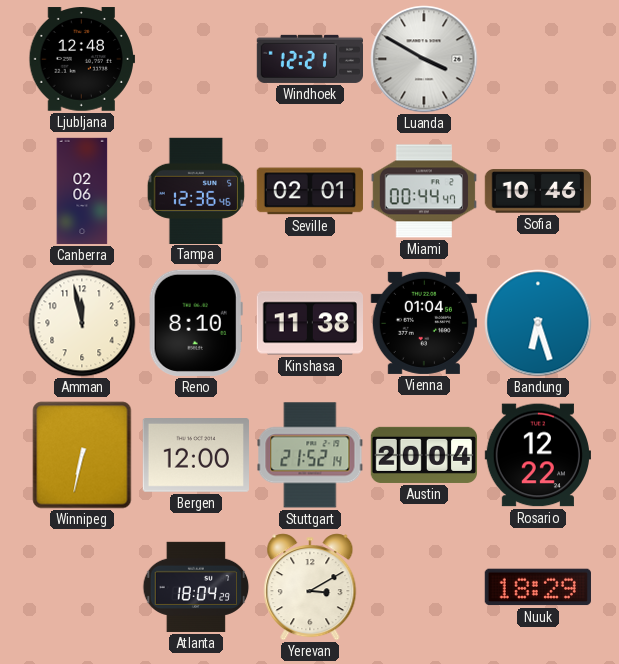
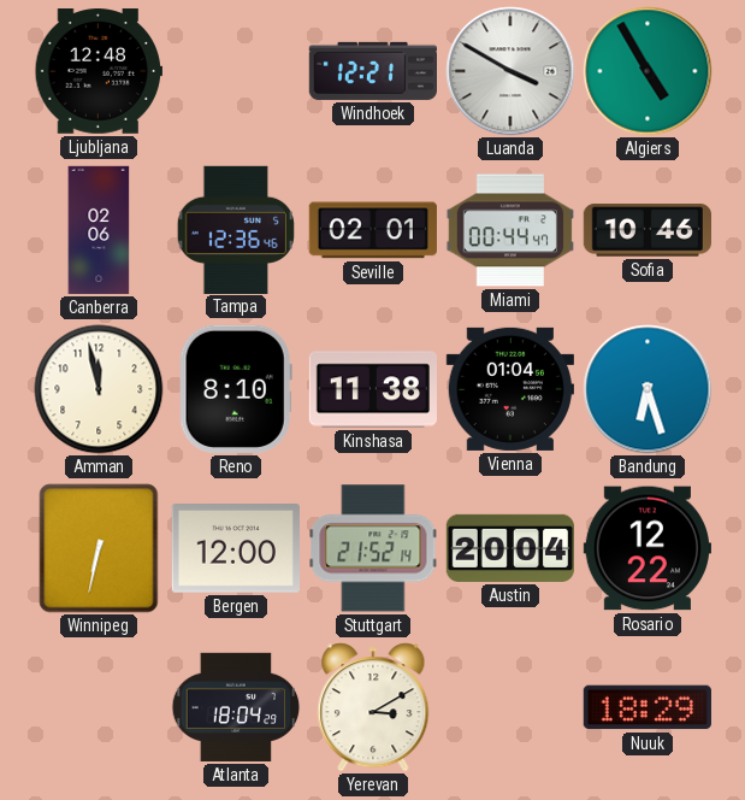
Algiers: none -> 4:55
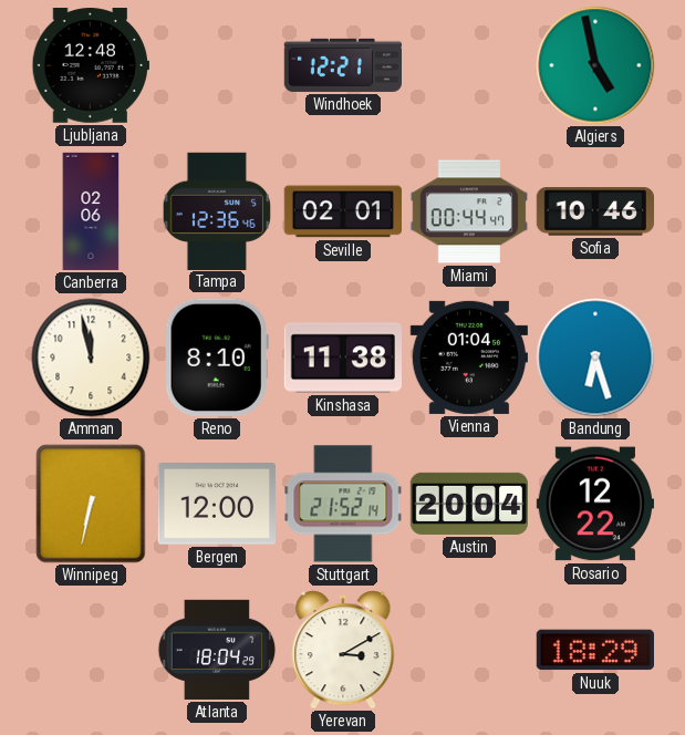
Luanda: 3:50 -> none
Algiers: 4:55 -> 4:58
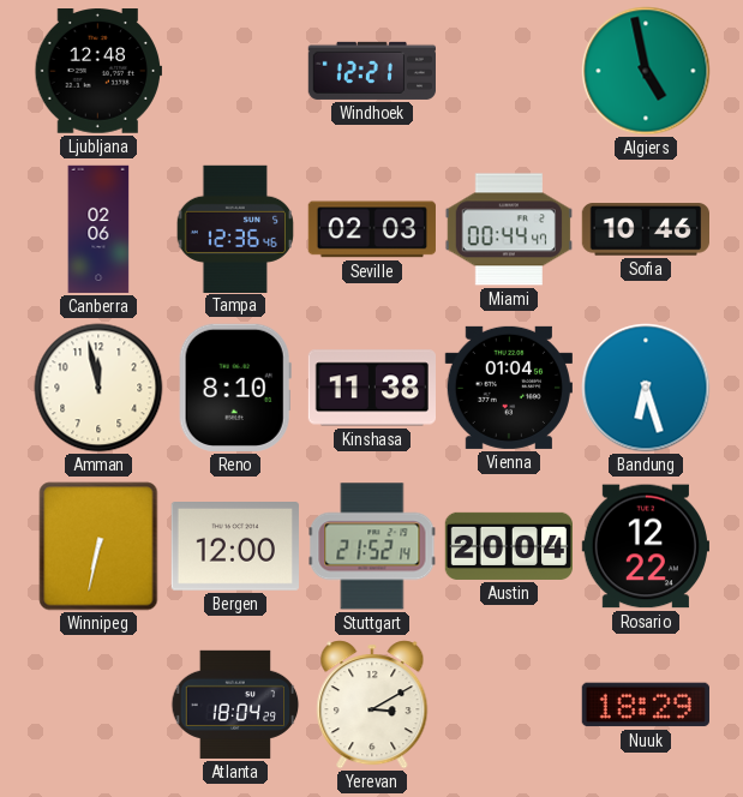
Seville: 02:01 -> 02:03
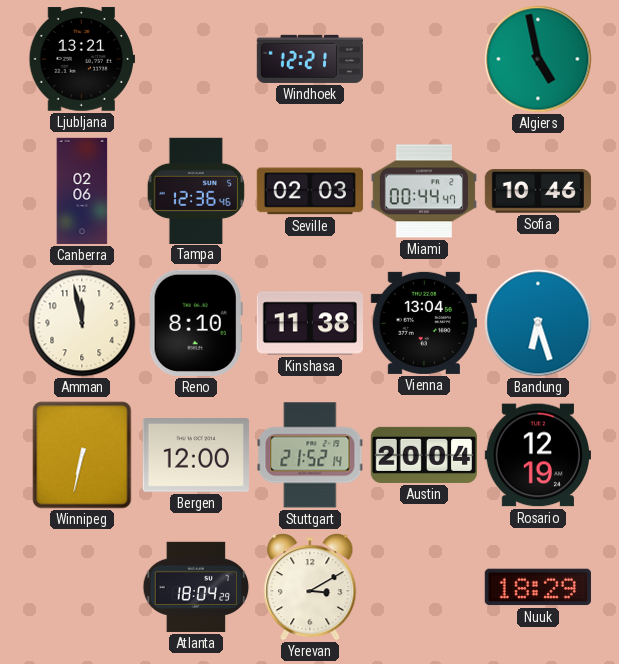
Ljubljana: 12:48 -> 13:21
Vienna: 01:04 -> 13:04
Rosario: 12:22 -> 12:19
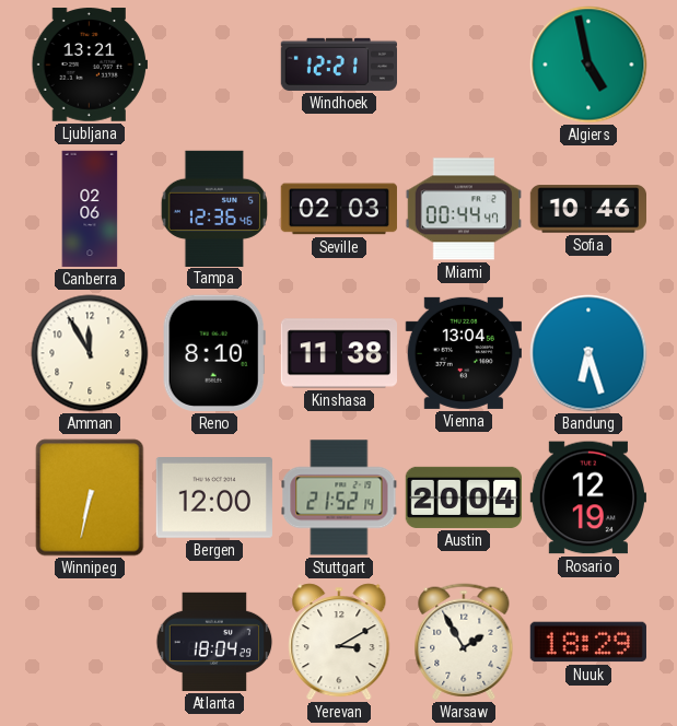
Amman: 11:58 -> 11:55
Warsaw: none -> 1:55
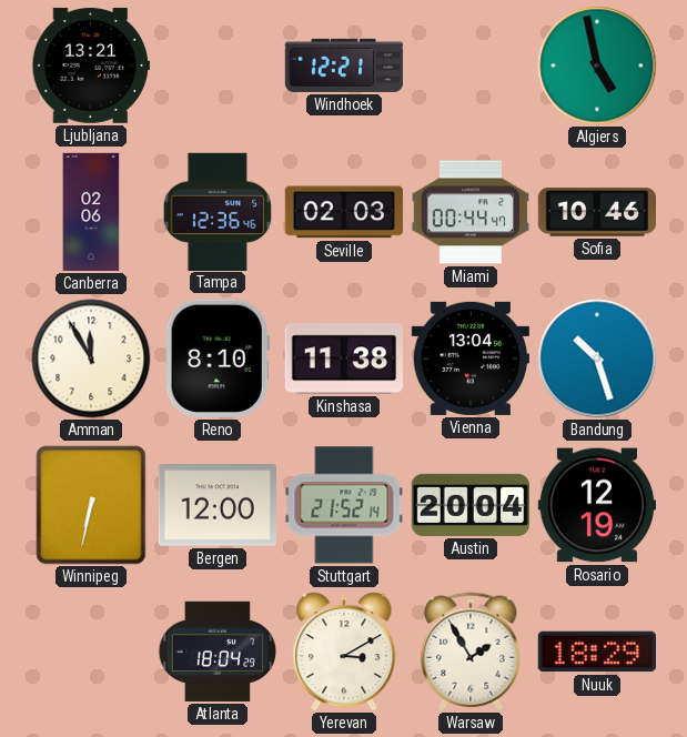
Bandung: 6:27 -> 10:27
